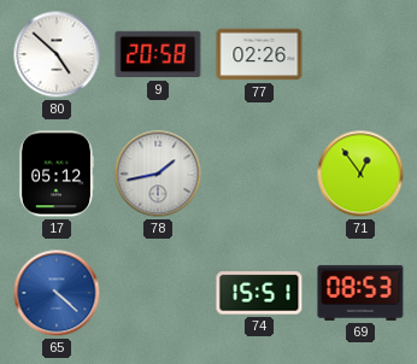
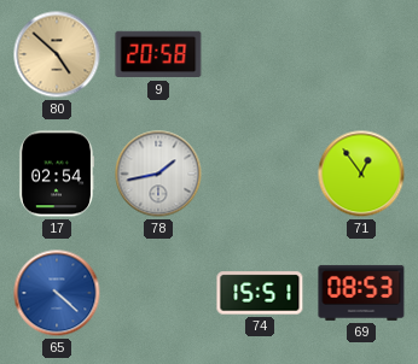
80 dial: white -> champagne
77: 02:26 -> none
17: 05:12 -> 02:54
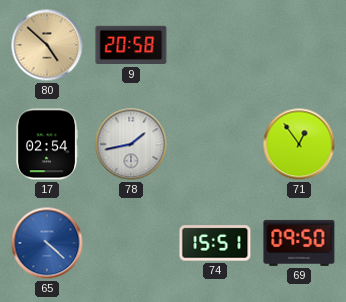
69: 08:53 -> 09:50
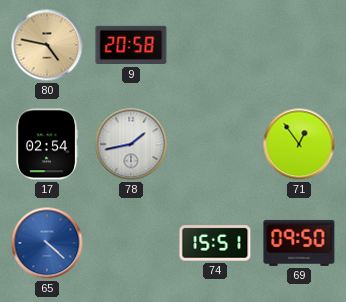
80: 4:52 -> 4:47
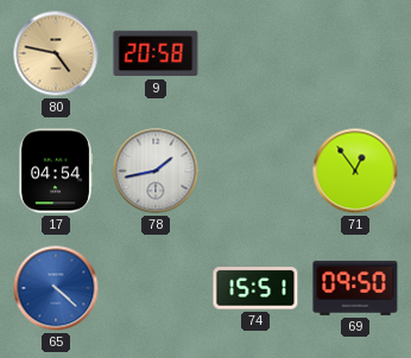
17: 02:54 -> 04:54
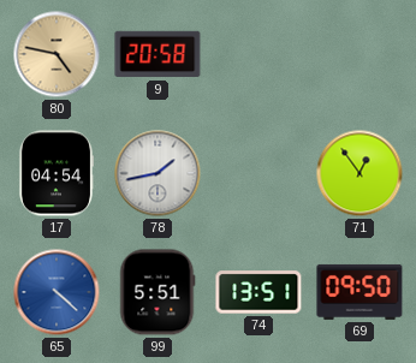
99: none -> 5:51
74: 15:51 -> 13:51
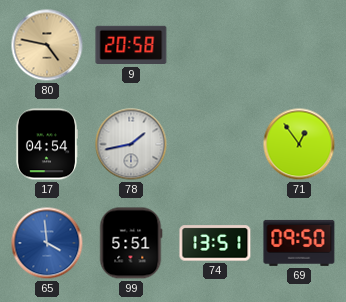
65: 4:22 -> 3:59
